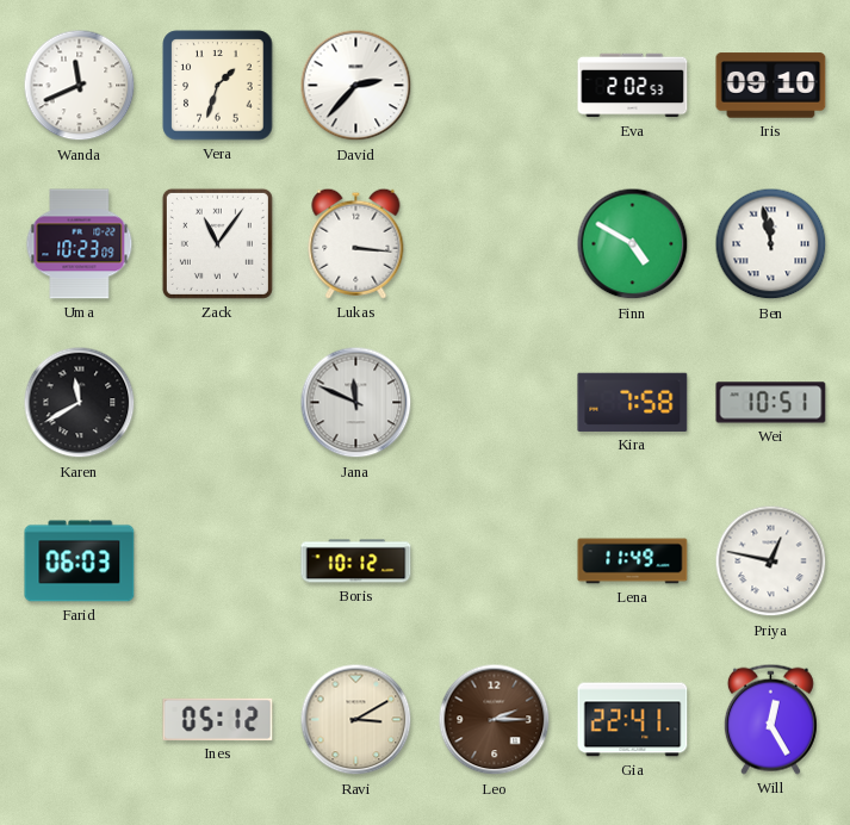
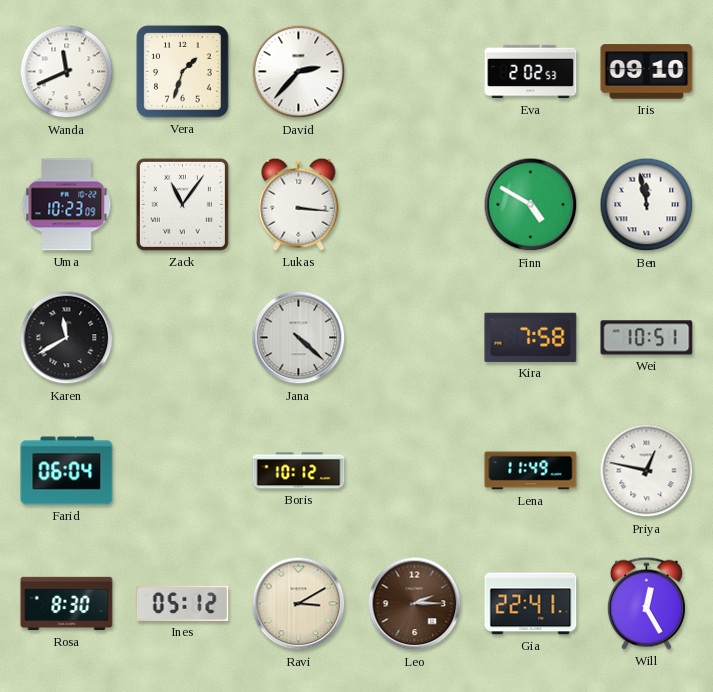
Jana: 11:49 -> 4:22
Farid: 06:03 -> 06:04
Rosa: none -> 8:30
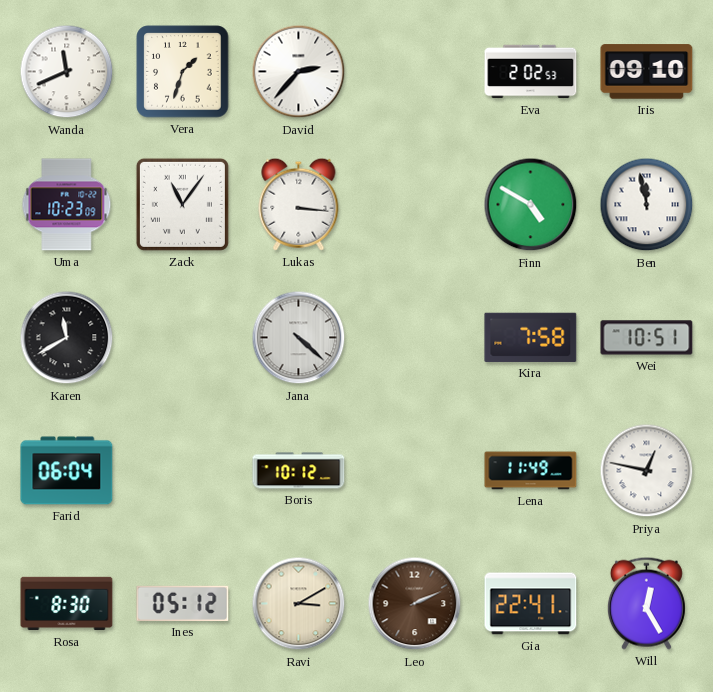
Leo: 2:15 -> 2:11
